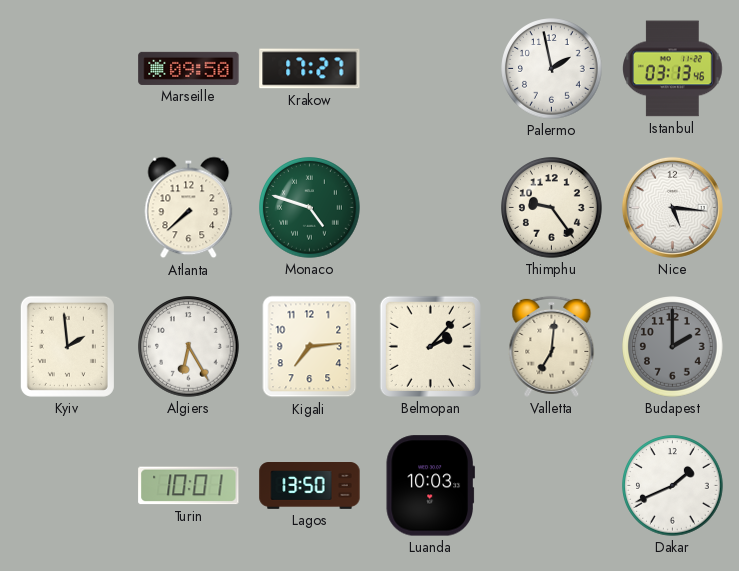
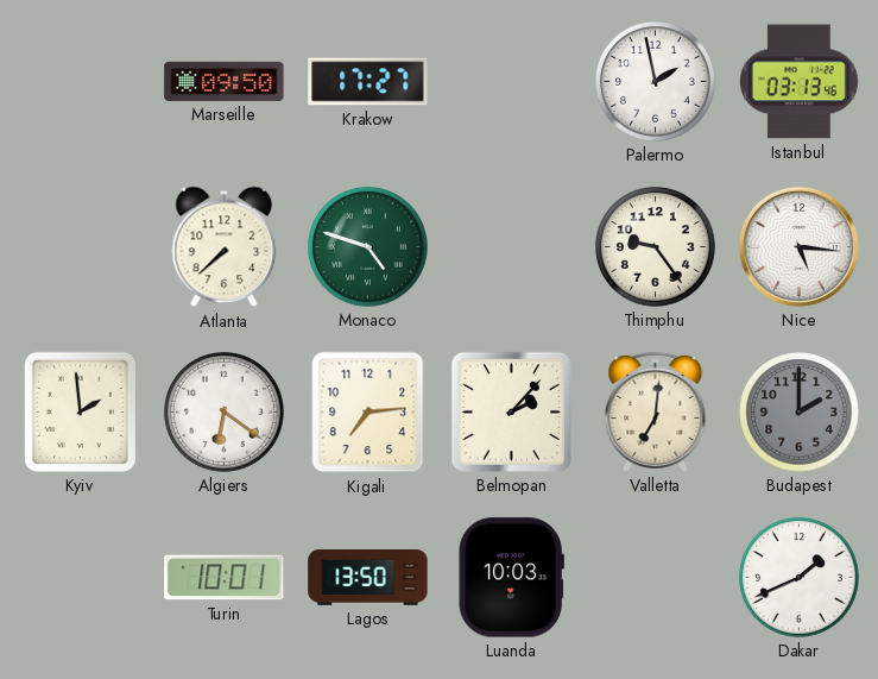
Algiers: 6:25 -> 6:21
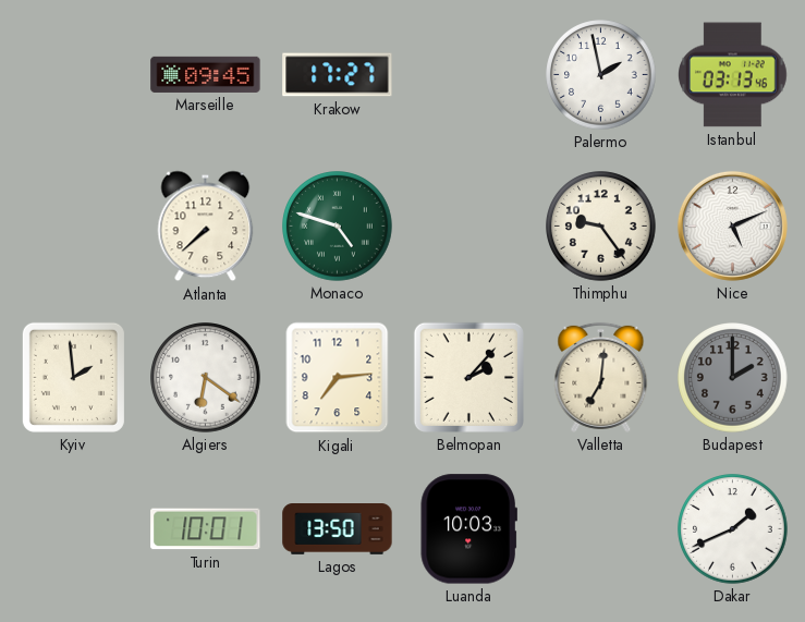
Marseille: 09:50 -> 09:45
Nice: 5:16 -> 5:11
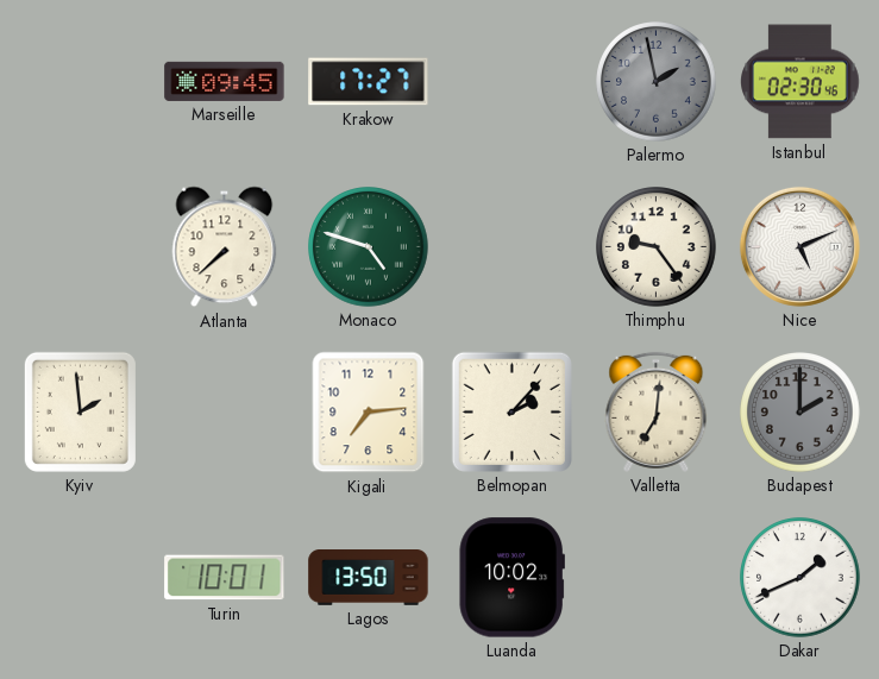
Palermo dial: white -> grey
Istanbul: 03:13 -> 02:30
Algiers: 6:21 -> none
Luanda: 10:03 -> 10:02
